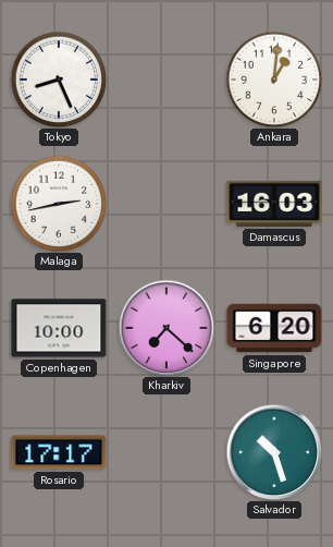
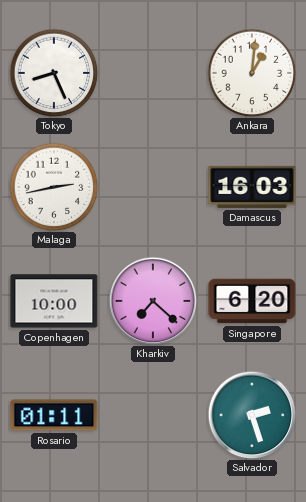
Rosario: 17:17 -> 01:11
Salvador: 10:27 -> 2:27
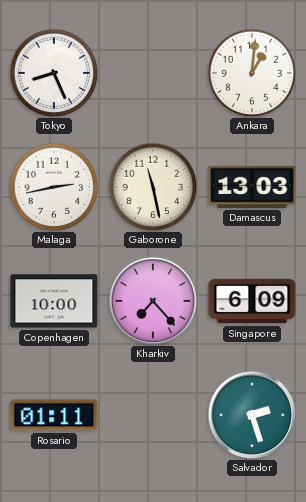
Gaborone: none -> 11:28
Damascus: 16:03 -> 13:03
Kharkiv: 7:22 -> 7:23
Singapore: 6:20 -> 6:09
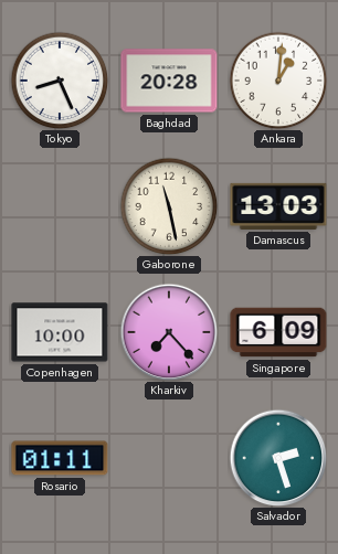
Baghdad: none -> 20:28
Malaga: 2:43 -> none
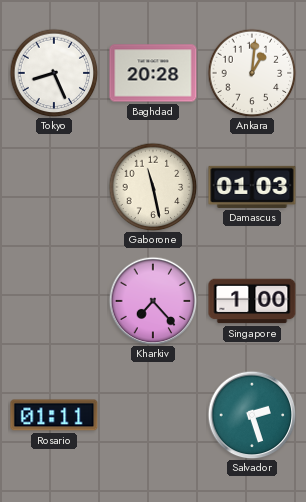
Damascus: 13:03 -> 01:03
Copenhagen: 10:00 -> none
Singapore: 6:09 -> 1:00
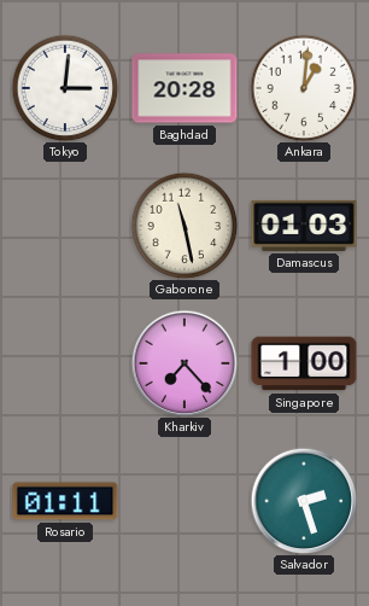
Tokyo: 8:26 -> 3:01
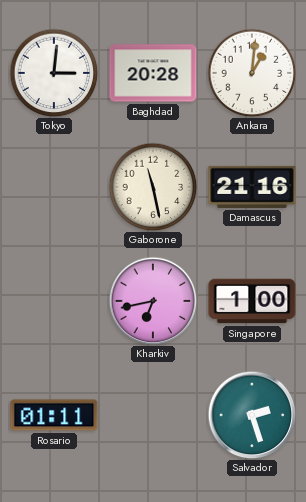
Damascus: 01:03 -> 21:16
Kharkiv: 7:23 -> 6:43
